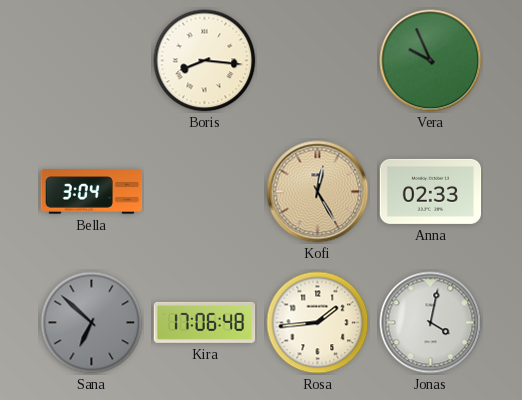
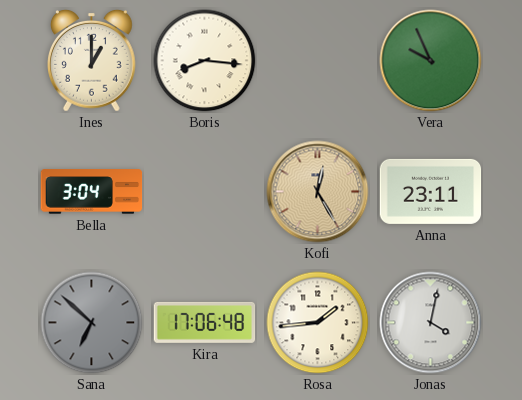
Ines: none -> 1:00
Anna: 02:33 -> 23:11
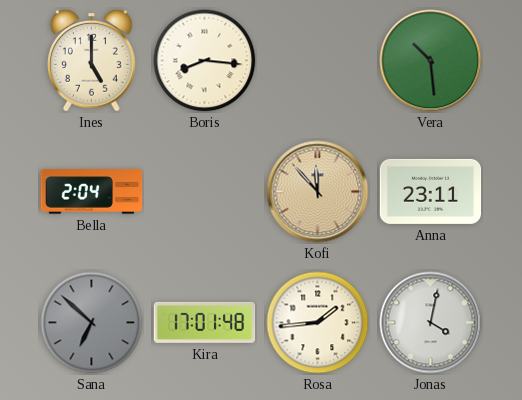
Ines: 1:00 -> 5:00
Vera: 9:56 -> 10:29
Bella: 3:04 -> 2:04
Kofi: 12:25 -> 11:53
Kira: 17:06 -> 17:01
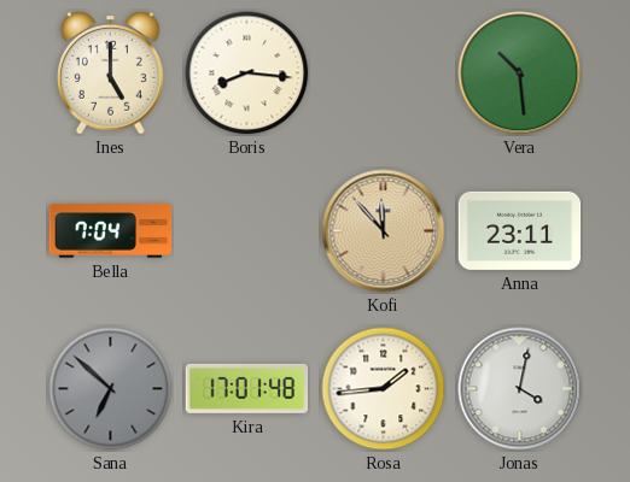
Bella: 2:04 -> 7:04
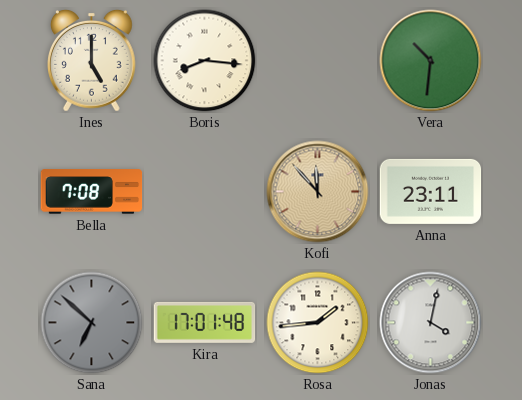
Vera: 10:29 -> 10:31
Bella: 7:04 -> 7:08
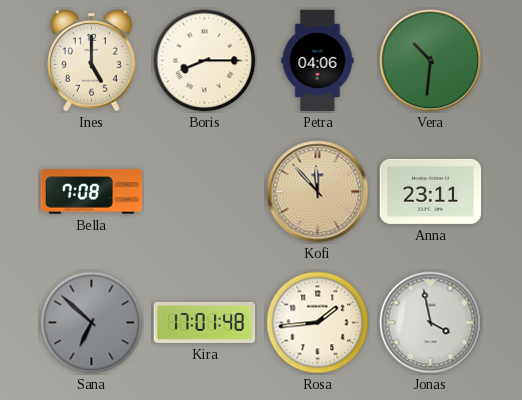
Boris: 8:16 -> 8:15
Petra: none -> 04:06
Jonas: 4:02 -> 3:58
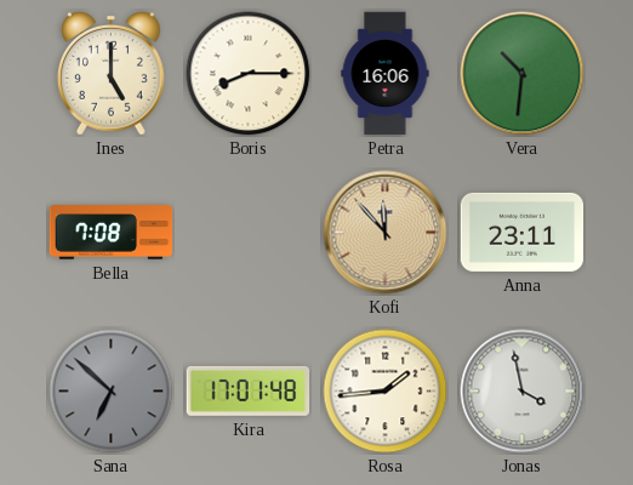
Petra: 04:06 -> 16:06
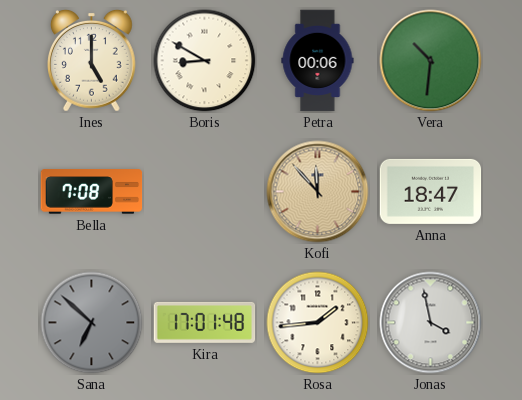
Boris: 8:15 -> 8:50
Petra: 16:06 -> 00:06
Anna: 23:11 -> 18:47
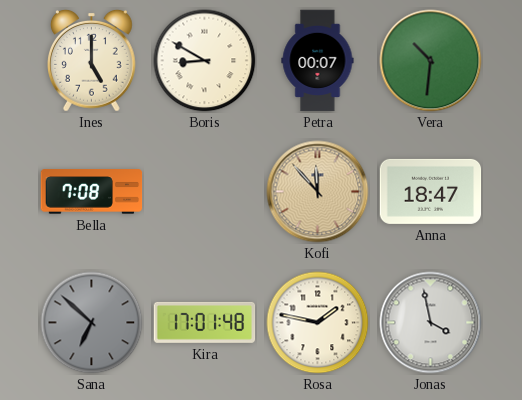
Petra: 00:06 -> 00:07
Rosa: 1:44 -> 1:47
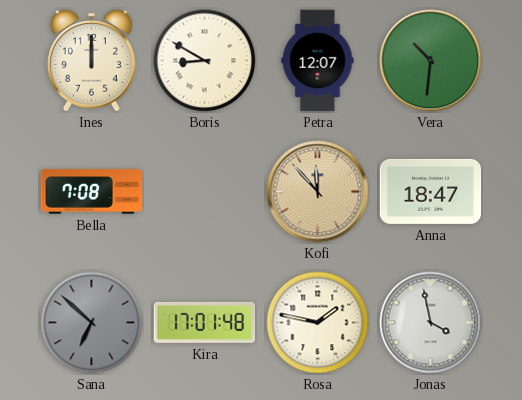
Ines: 5:00 -> 12:00
Petra: 00:07 -> 12:07
